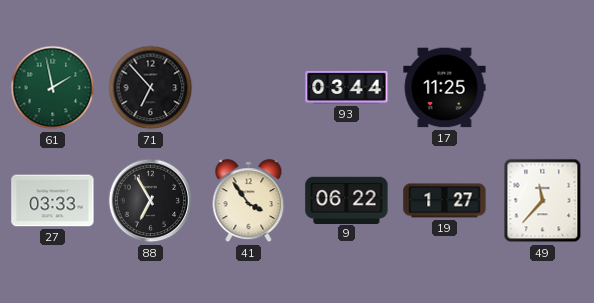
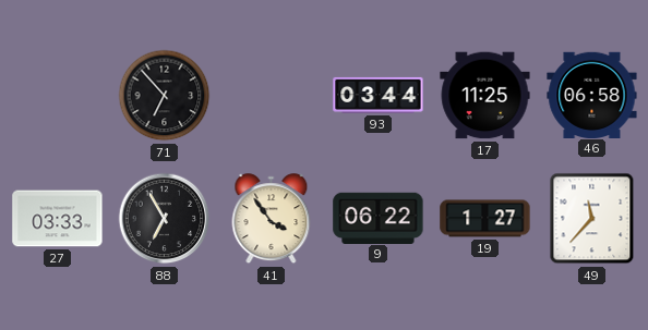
61: 1:58 -> none
46: none -> 06:58
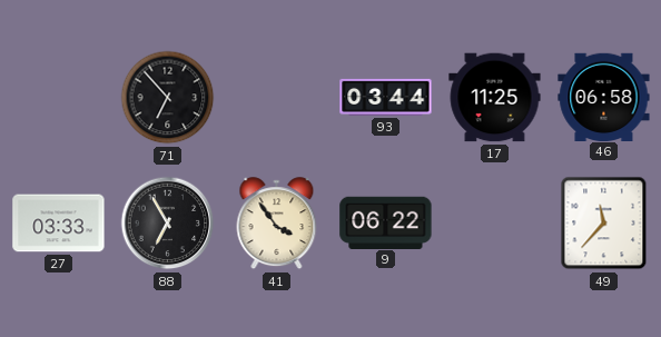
19: 1:27 -> none
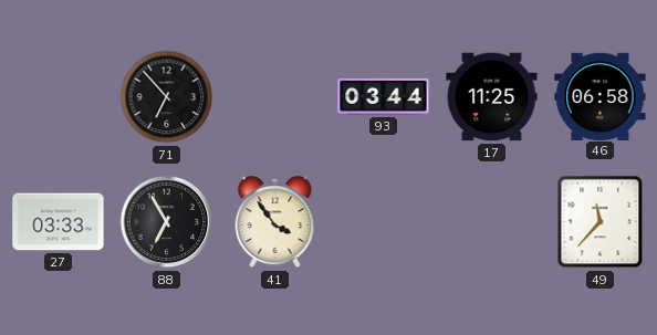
9: 06:22 -> none
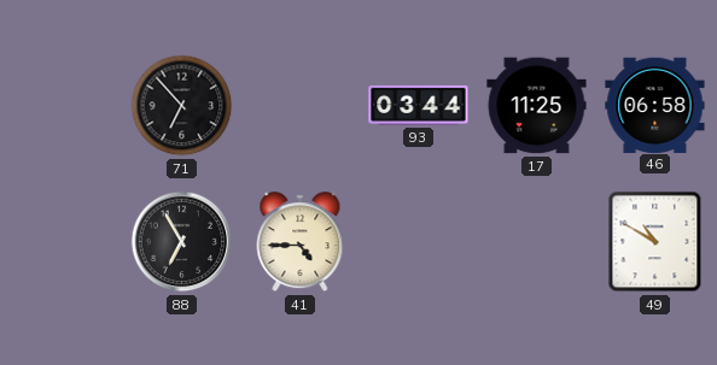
27: 03:33 -> none
41: 3:54 -> 4:45
49: 11:37 -> 10:50
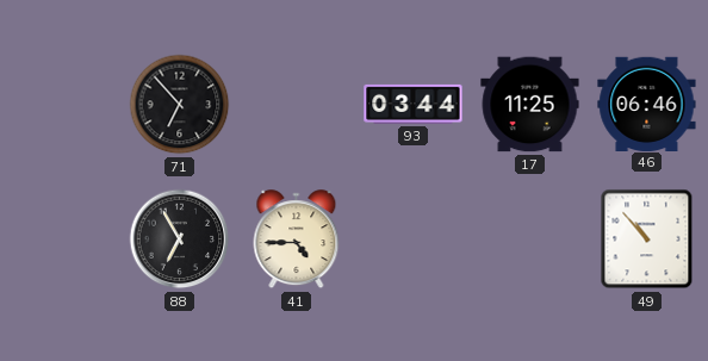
46: 06:58 -> 06:46
49: 10:50 -> 10:53
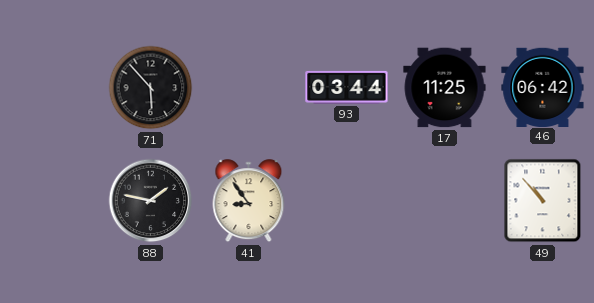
71: 6:53 -> 5:53
46: 06:46 -> 06:42
88: 6:55 -> 1:47
41: 4:45 -> 8:54
